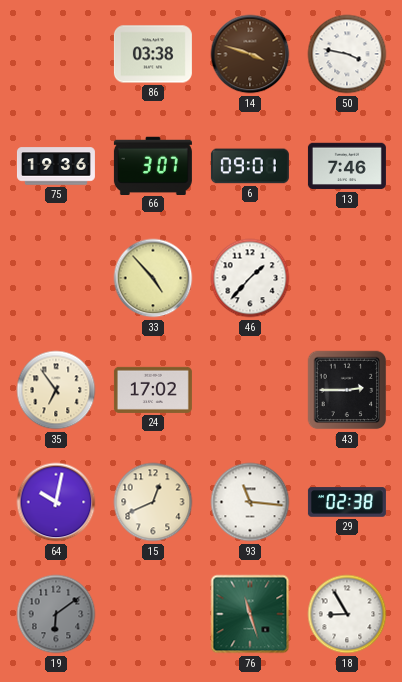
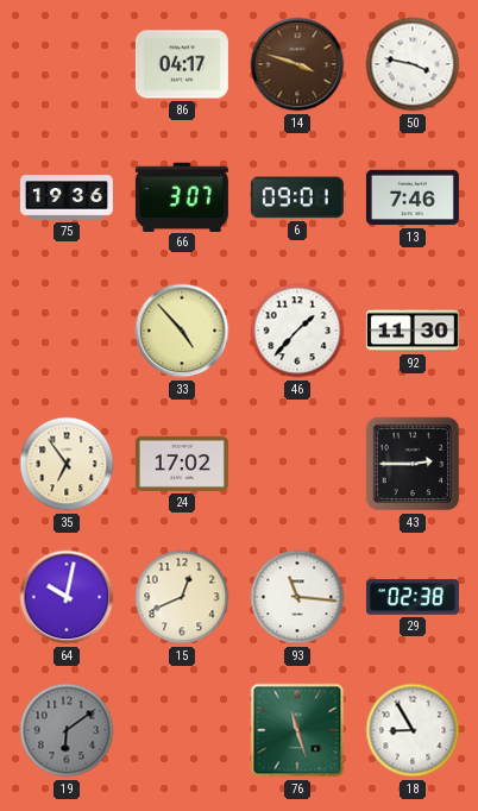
86: 03:38 -> 04:17
92: none -> 11:30
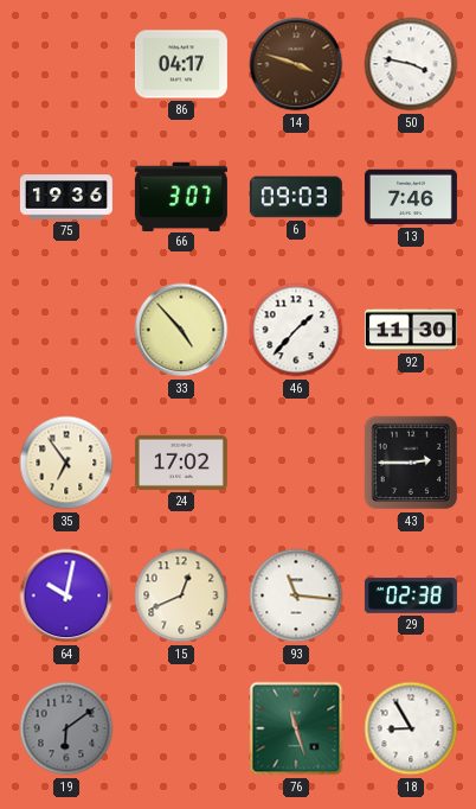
6: 09:01 -> 09:03
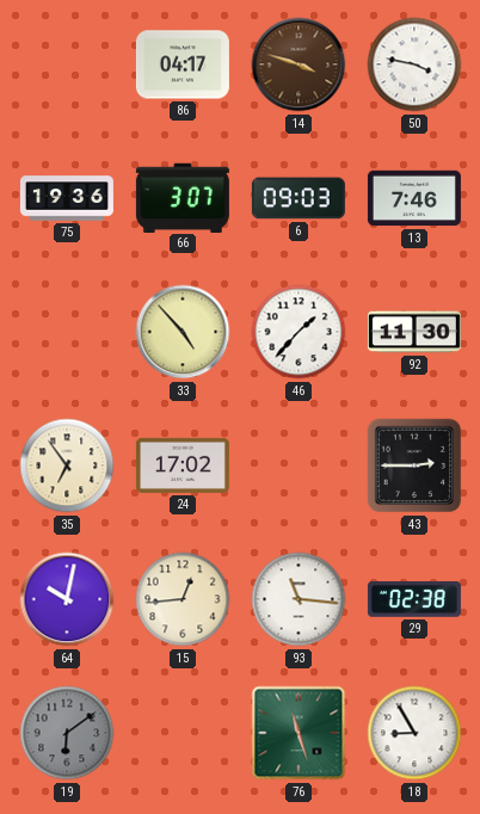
15: 12:41 -> 12:44
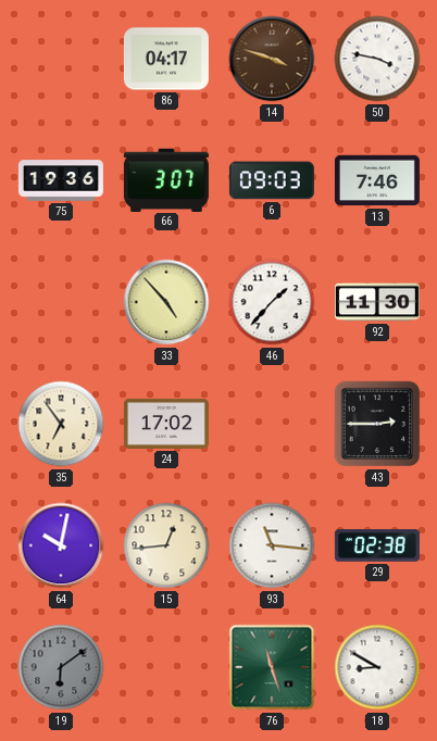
18: 8:55 -> 8:50
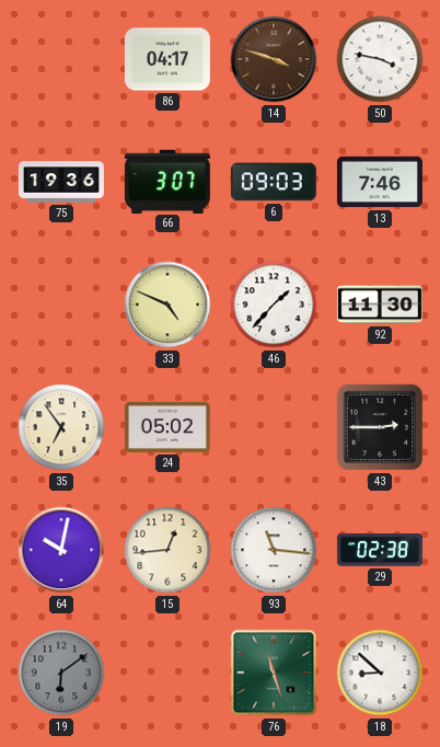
33: 4:53 -> 4:49
24: 17:02 -> 05:02
18: 8:50 -> 8:52
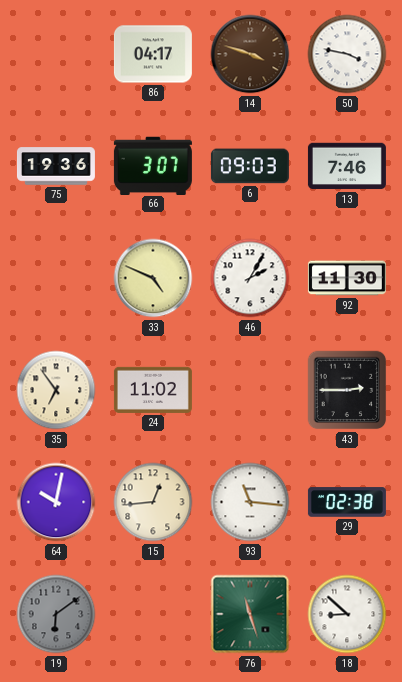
46: 1:37 -> 2:05
24: 05:02 -> 11:02
